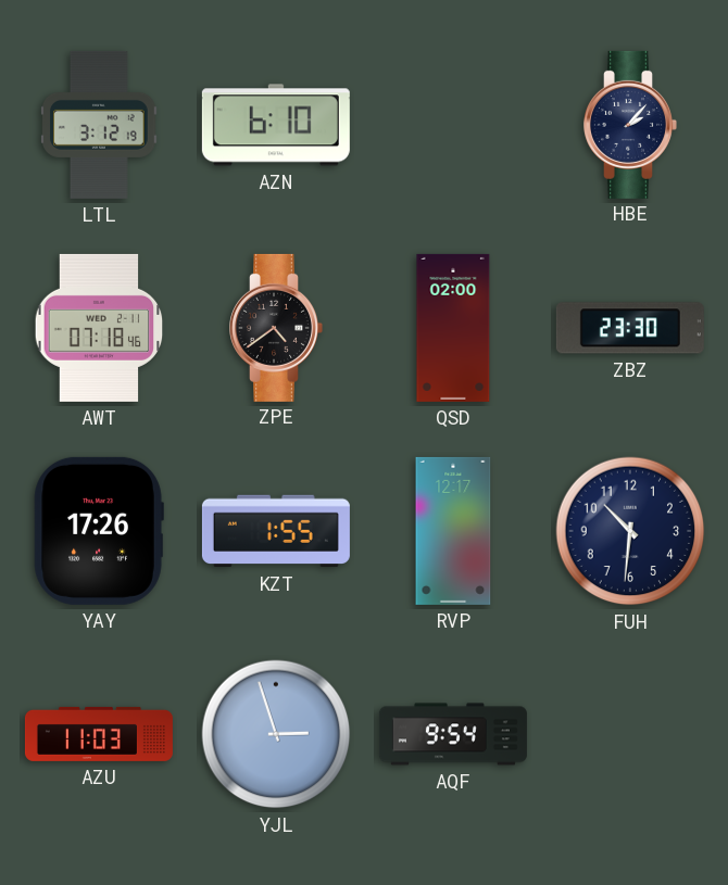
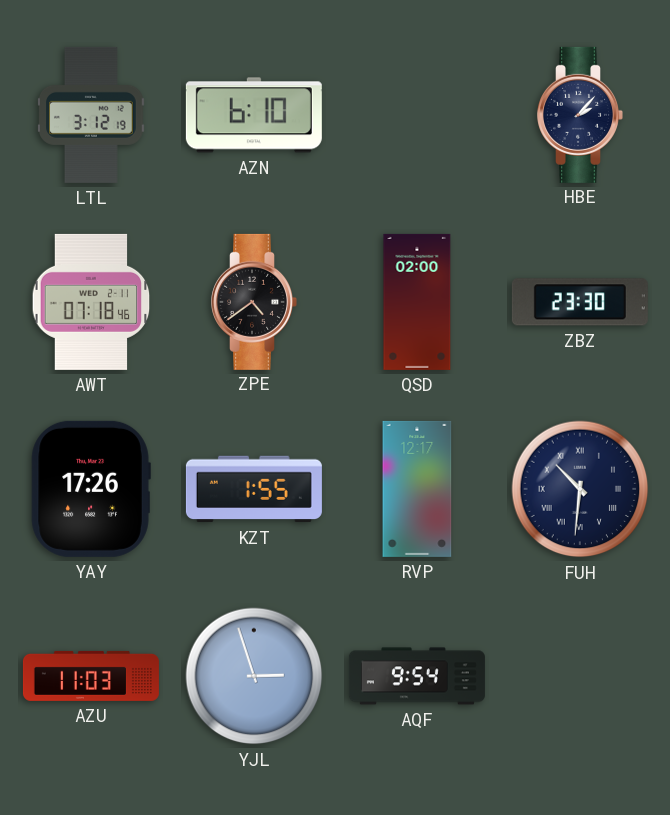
FUH numerals: Arabic -> Roman
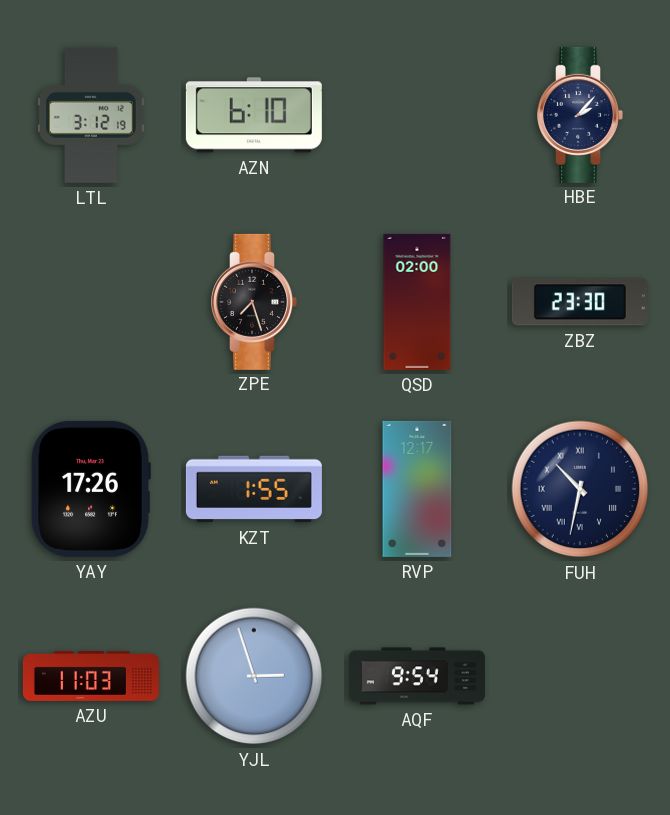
AWT: 07:18 -> none
ZPE: 4:39 -> 7:27
FUH: 10:31 -> 10:32
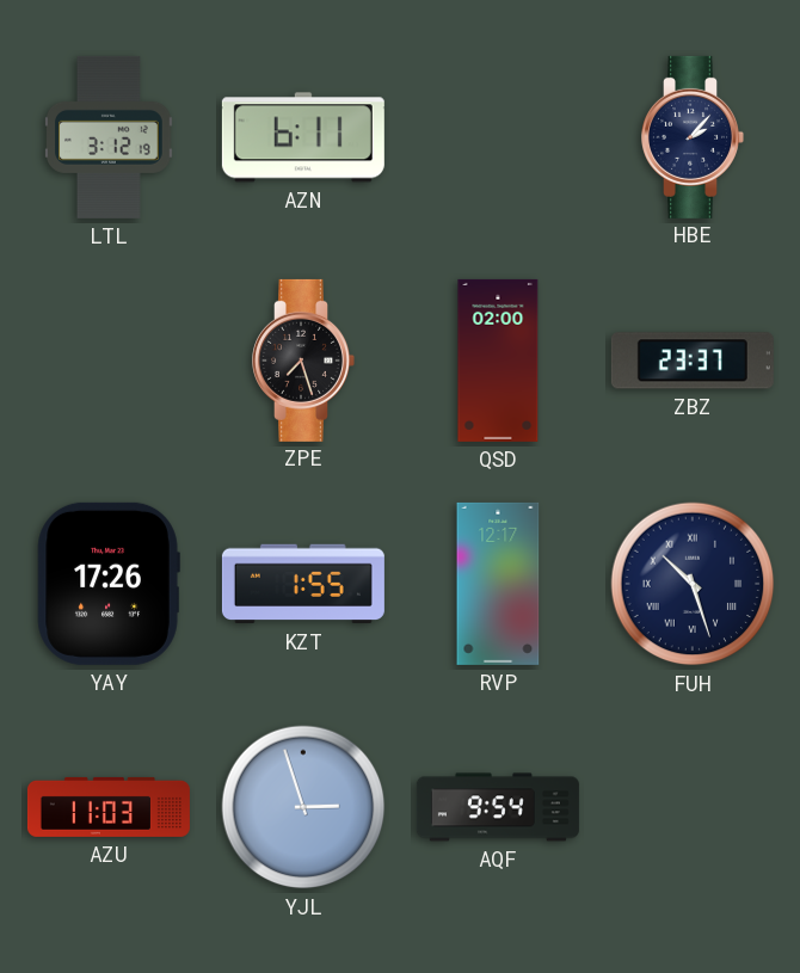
AZN: 6:10 -> 6:11
ZBZ: 23:30 -> 23:37
FUH: 10:32 -> 10:27
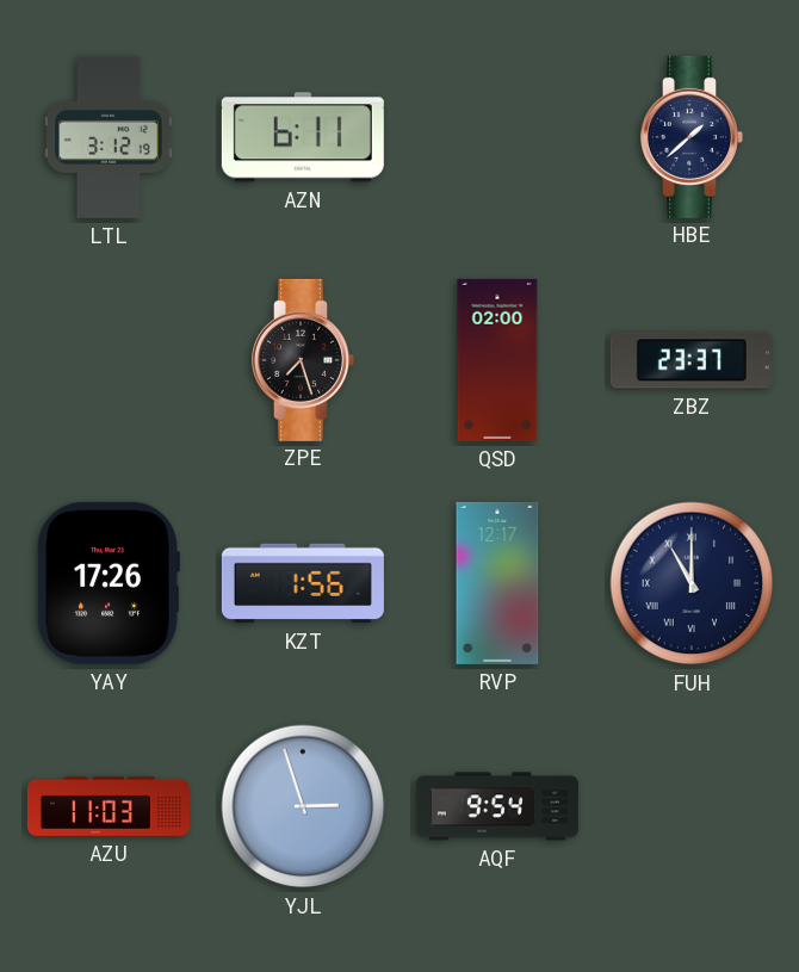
HBE: 2:07 -> 1:38
KZT: 1:55 -> 1:56
FUH: 10:27 -> 11:00
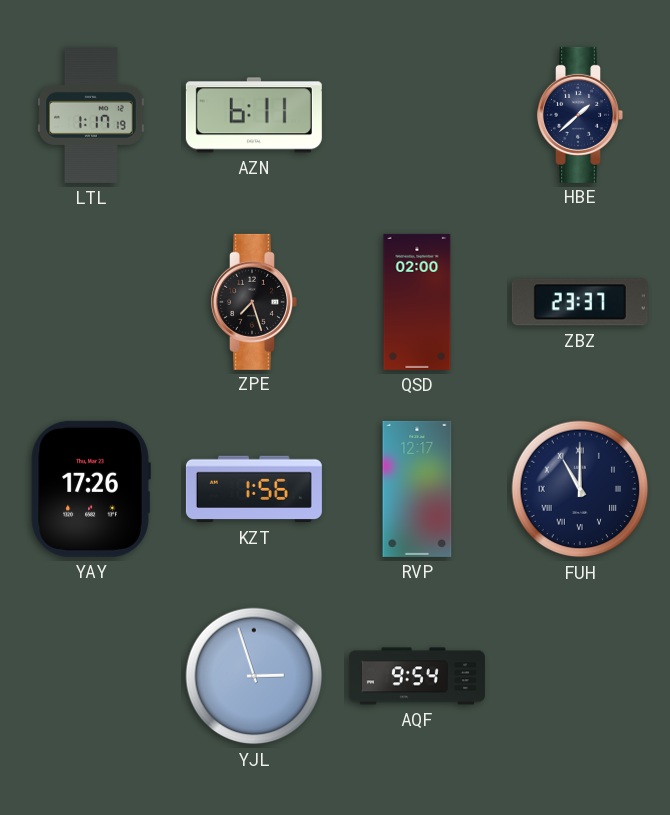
LTL: 3:12 -> 1:17
AZU: 11:03 -> none
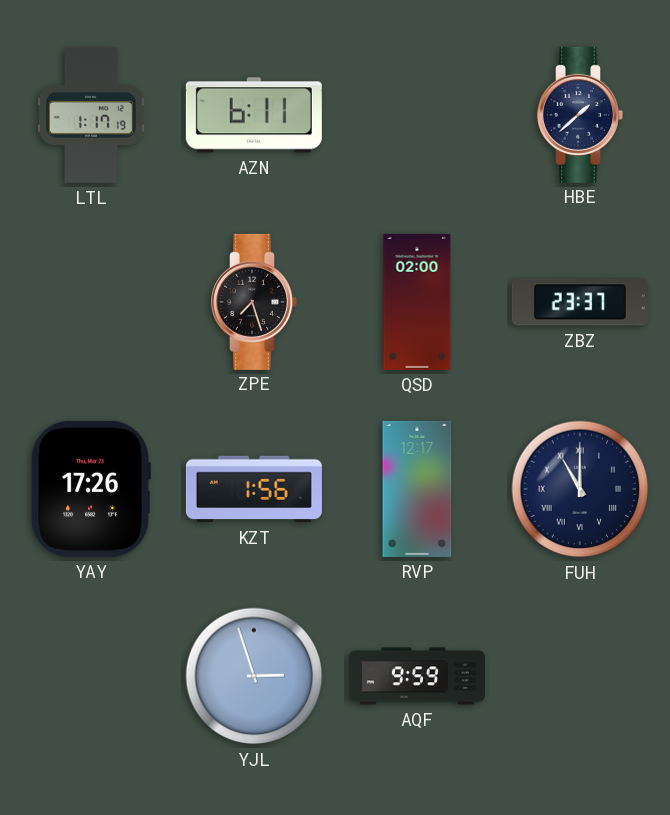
AQF: 9:54 -> 9:59
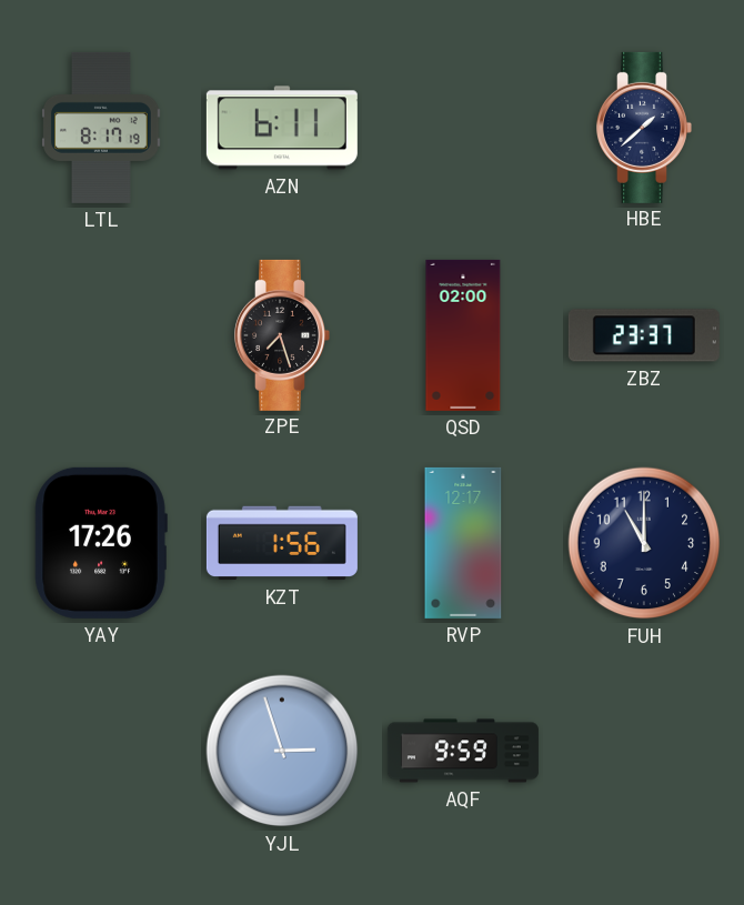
LTL: 1:17 -> 8:17
FUH numerals: Roman -> Arabic
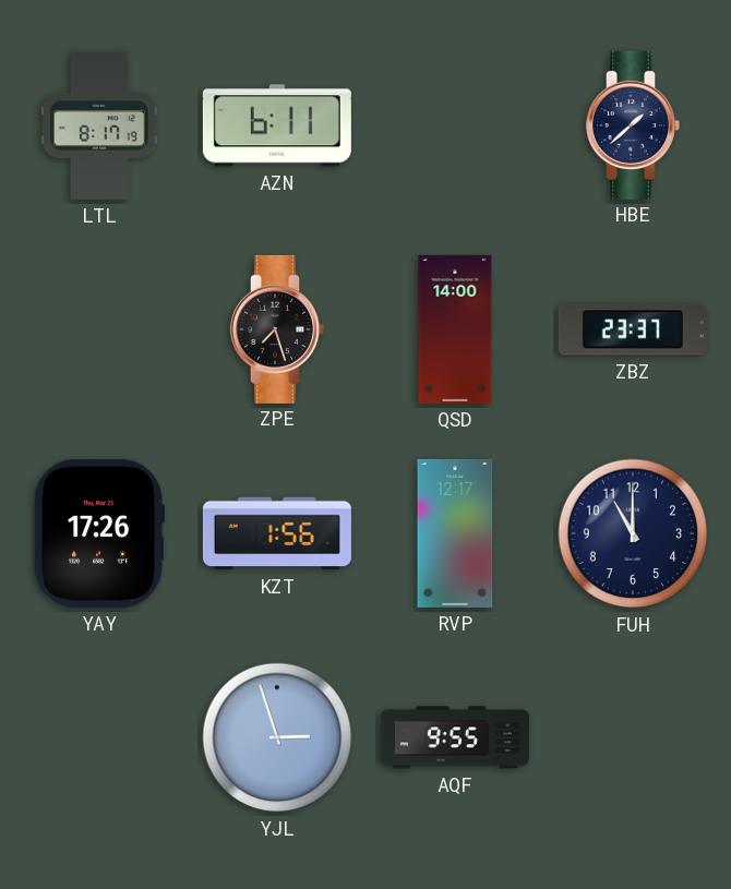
QSD: 02:00 -> 14:00
AQF: 9:59 -> 9:55
